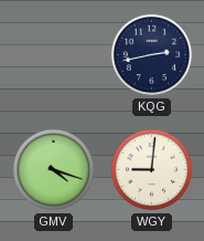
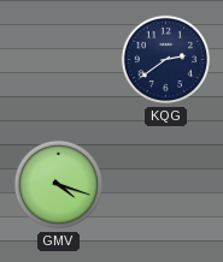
KQG: 2:43 -> 2:39
WGY: 9:01 -> none
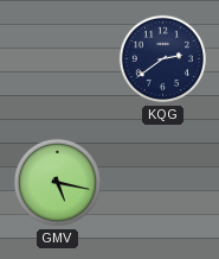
GMV: 4:18 -> 5:17
